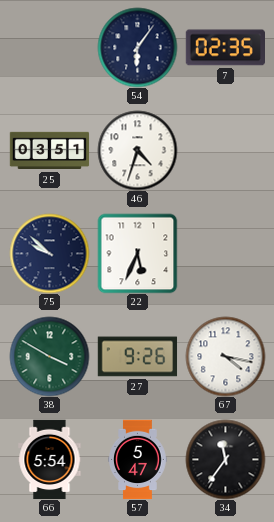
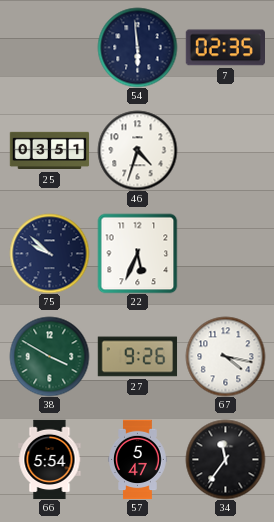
54: 6:06 -> 5:59
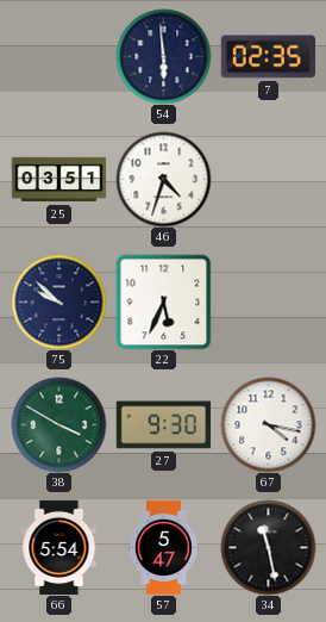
27: 9:26 -> 9:30
34: 11:36 -> 11:28
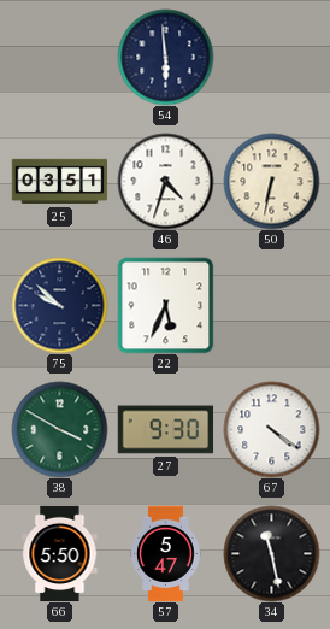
7: 02:35 -> none
50: none -> 6:32
67: 4:17 -> 4:21
66: 5:54 -> 5:50
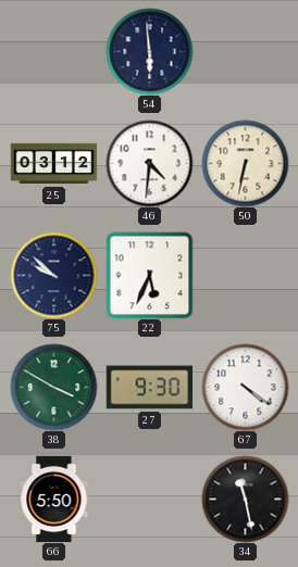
25: 03:51 -> 03:12
46: 4:33 -> 4:31
57: 5:47 -> none
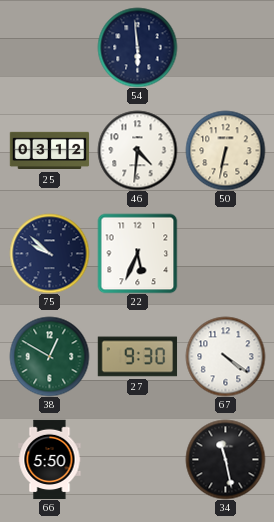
38: 3:50 -> 12:50
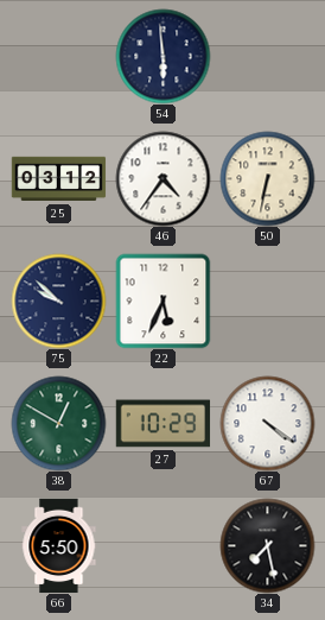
46: 4:31 -> 4:36
27: 9:30 -> 10:29
34: 11:28 -> 7:28
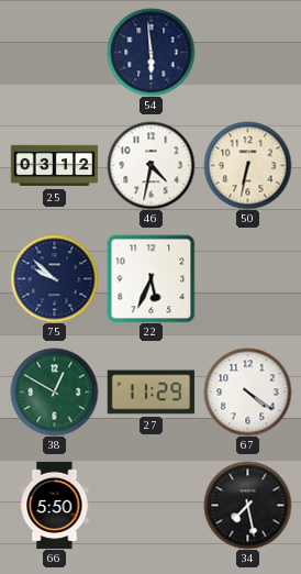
46: 4:36 -> 4:32
27: 10:29 -> 11:29
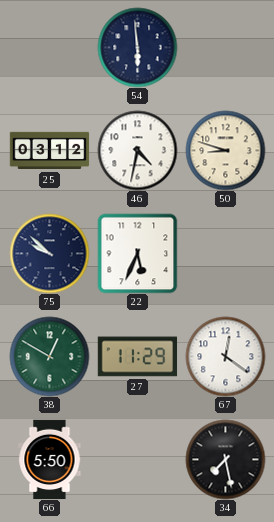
50: 6:32 -> 8:48
67: 4:21 -> 12:21
